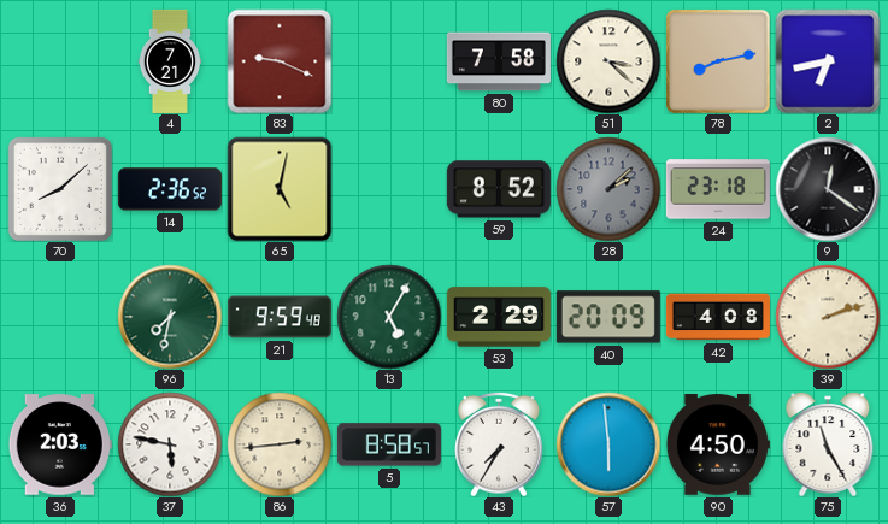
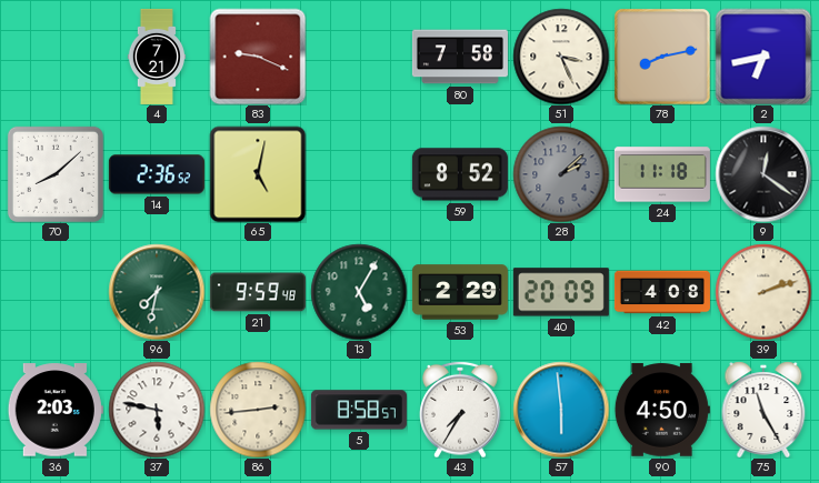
51: 3:22 -> 3:26
24: 23:18 -> 11:18
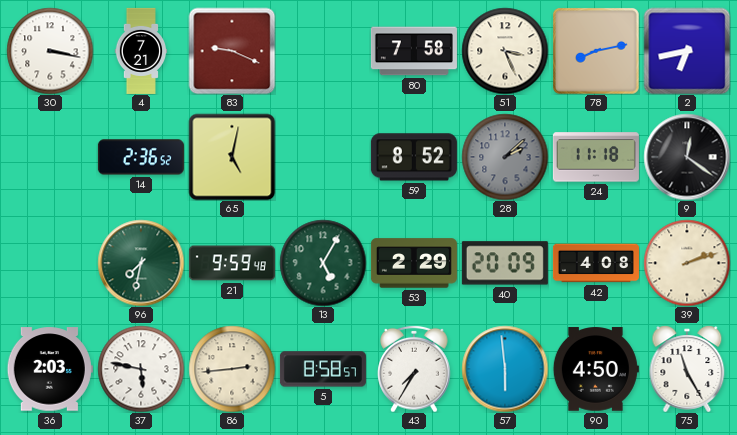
30: none -> 3:17
70: 8:08 -> none
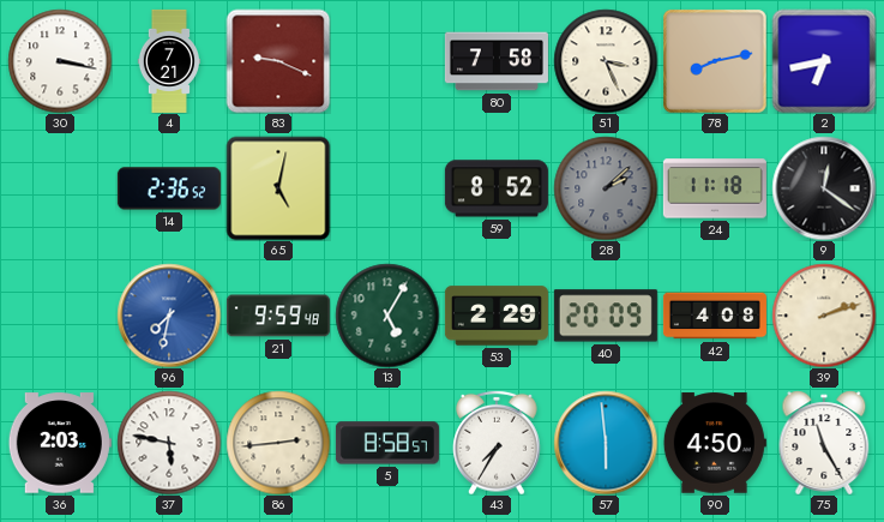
96 dial: green -> blue
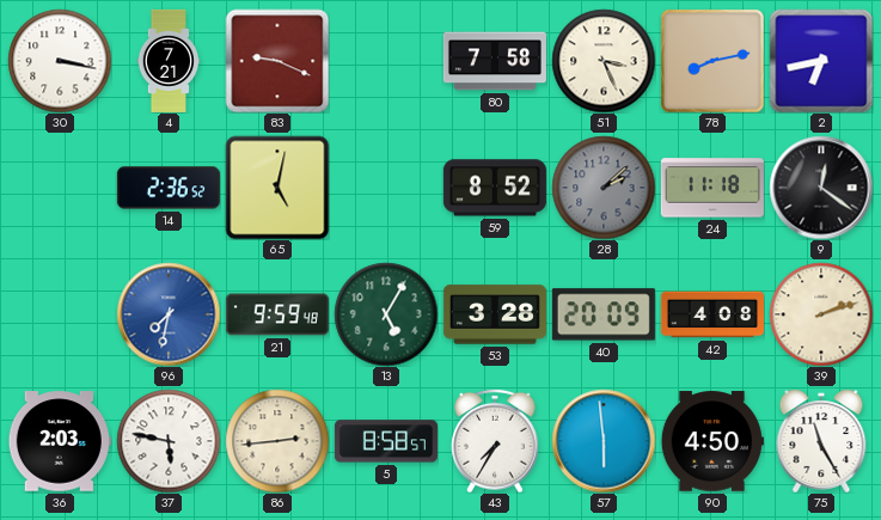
53: 2:29 -> 3:28
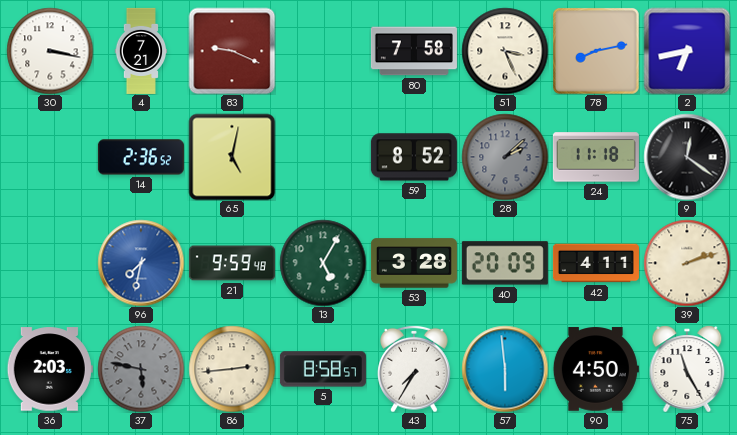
42: 4:08 -> 4:11
37 dial: white -> grey
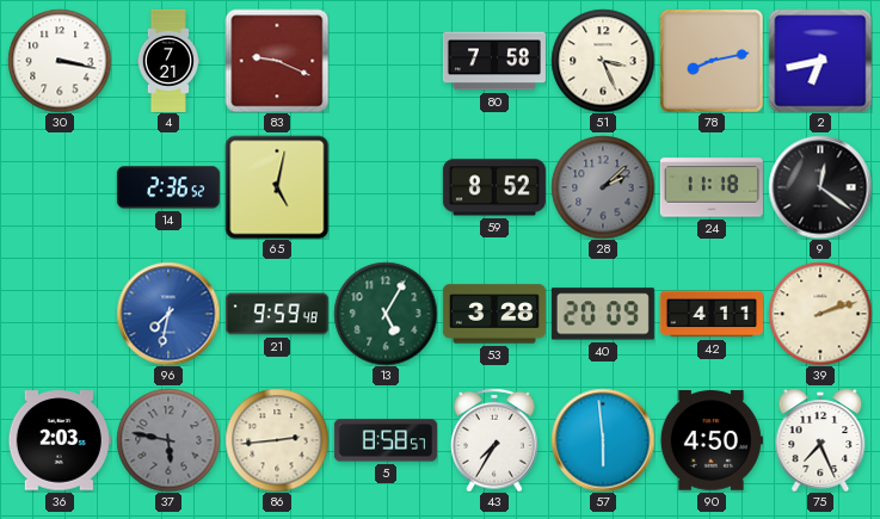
75: 11:25 -> 7:26
